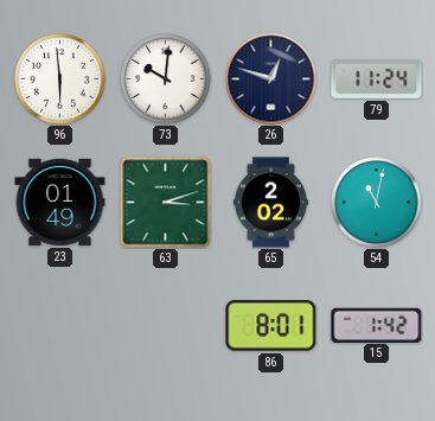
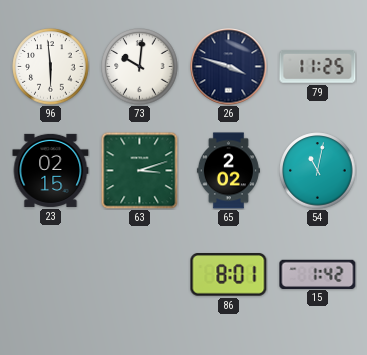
26: 12:48 -> 3:48
79: 11:24 -> 11:25
23: 01:49 -> 02:15
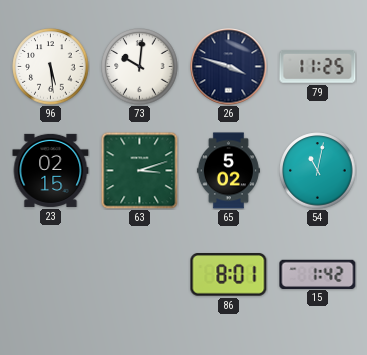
96: 5:59 -> 5:29
65: 2:02 -> 5:02
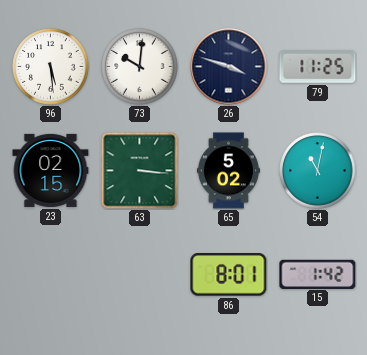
63: 3:12 -> 3:16
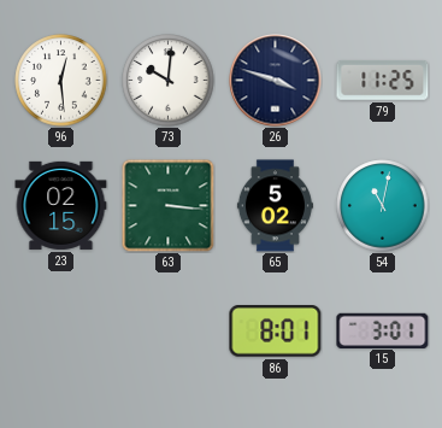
96: 5:29 -> 12:29
15: 1:42 -> 3:01
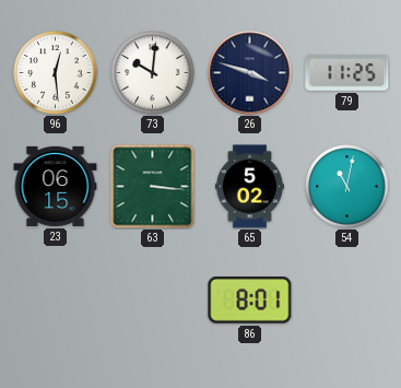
23: 02:15 -> 06:15
15: 3:01 -> none
